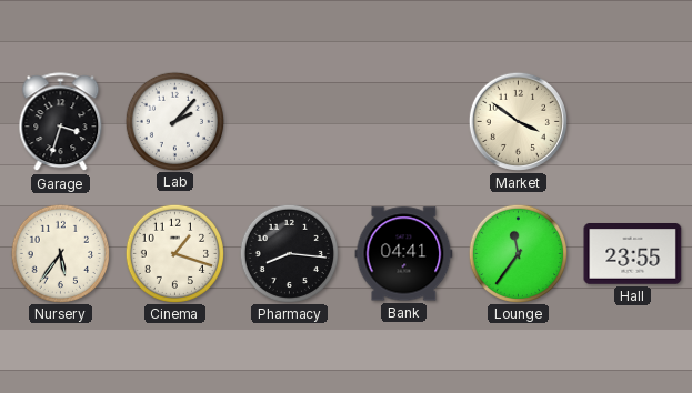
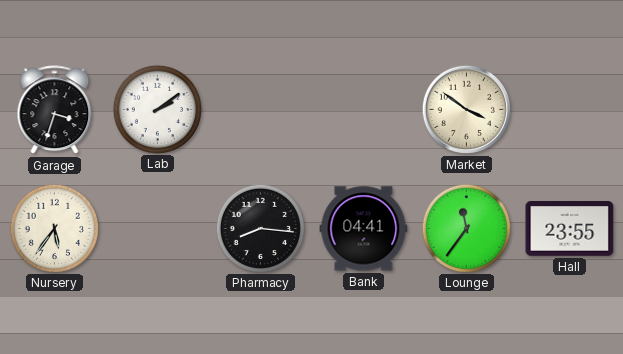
Lab: 2:07 -> 2:09
Cinema: 1:18 -> none
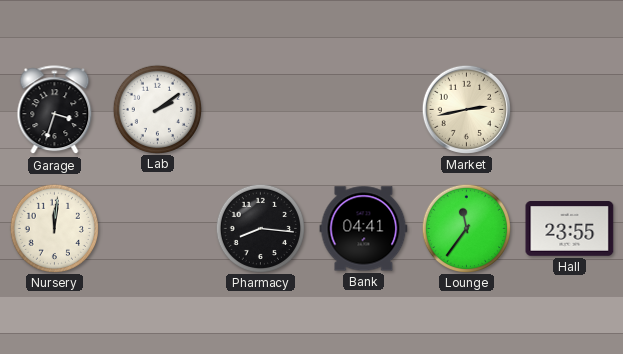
Market: 3:51 -> 2:43
Nursery: 5:36 -> 12:01
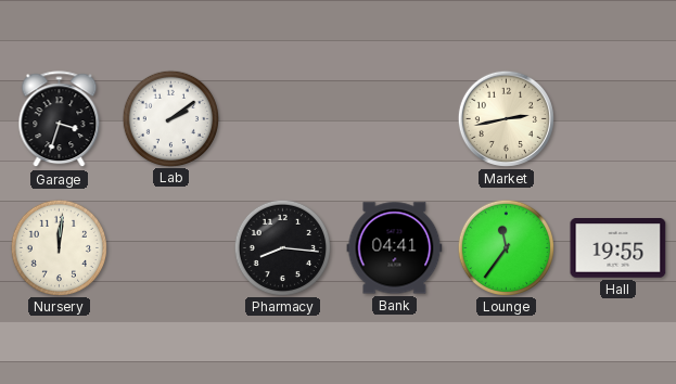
Hall: 23:55 -> 19:55
